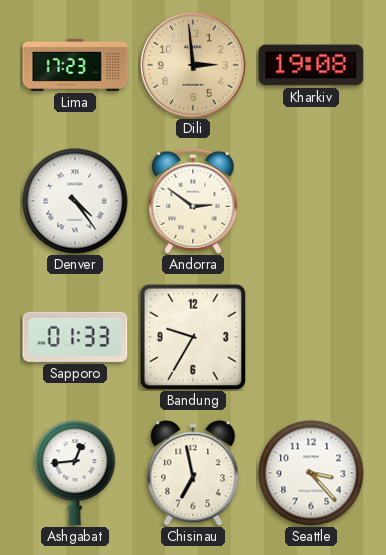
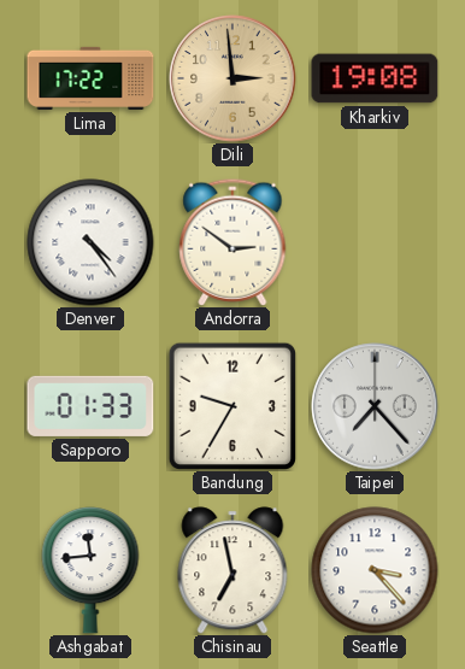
Lima: 17:23 -> 17:22
Taipei: none -> 7:23
Ashgabat: 12:44 -> 11:44
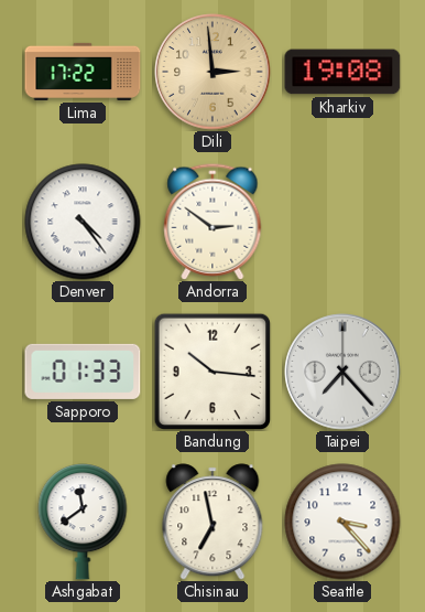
Bandung: 9:35 -> 10:16
Ashgabat: 11:44 -> 11:39
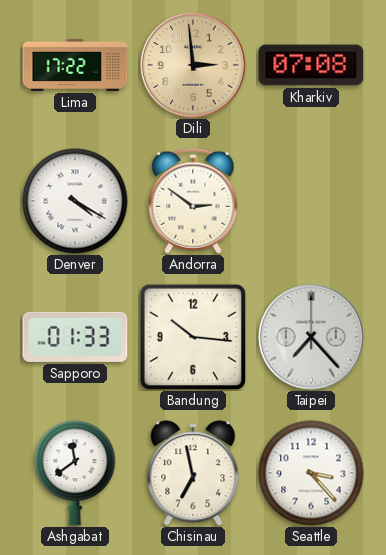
Kharkiv: 19:08 -> 07:08
Denver: 4:24 -> 4:20
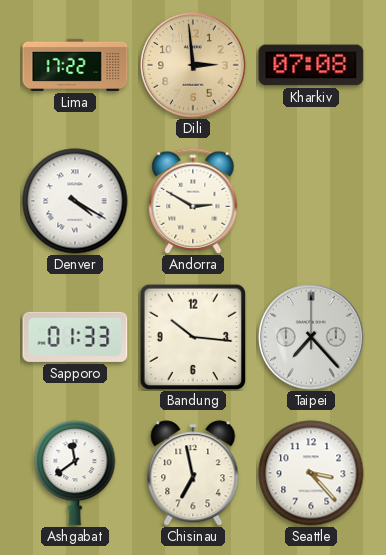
Andorra: 2:51 -> 2:50
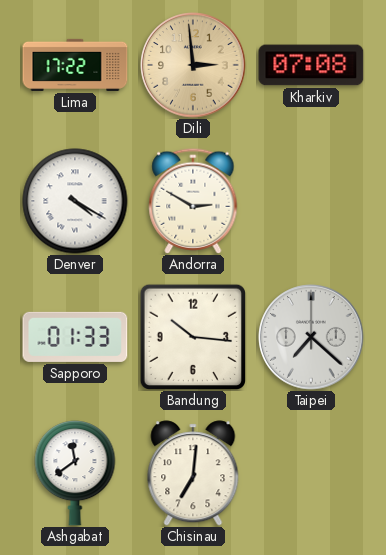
Taipei: 7:23 -> 7:22
Chisinau: 6:58 -> 7:01
Seattle: 3:23 -> none
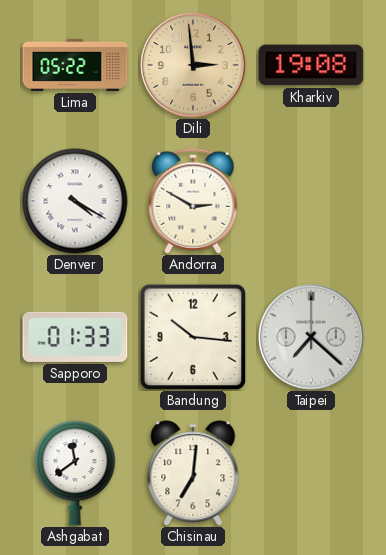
Lima: 17:22 -> 05:22
Kharkiv: 07:08 -> 19:08
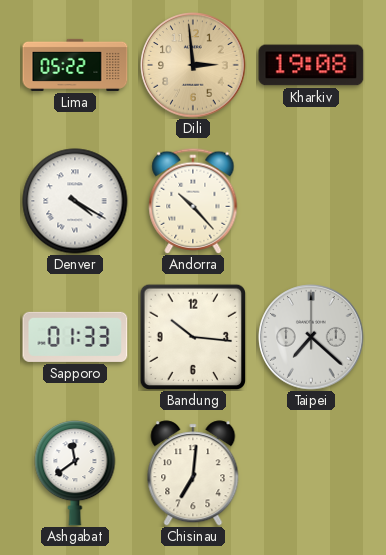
Andorra: 2:50 -> 10:23
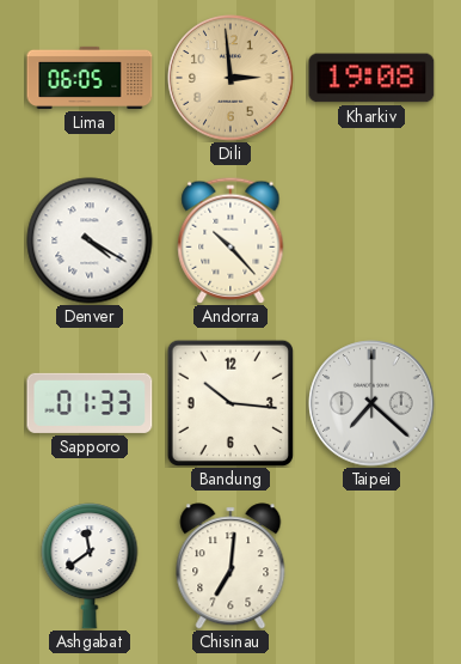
Lima: 05:22 -> 06:05
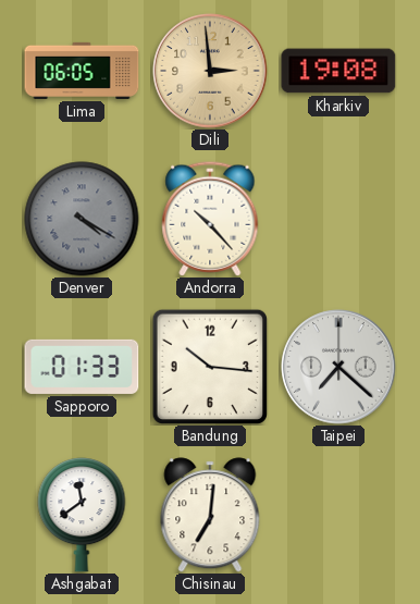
Denver dial: white -> grey
